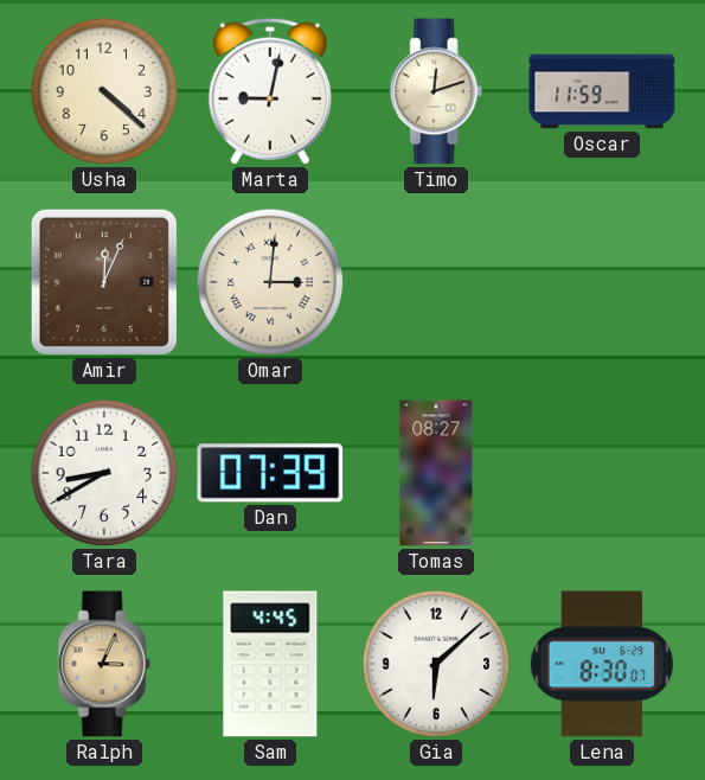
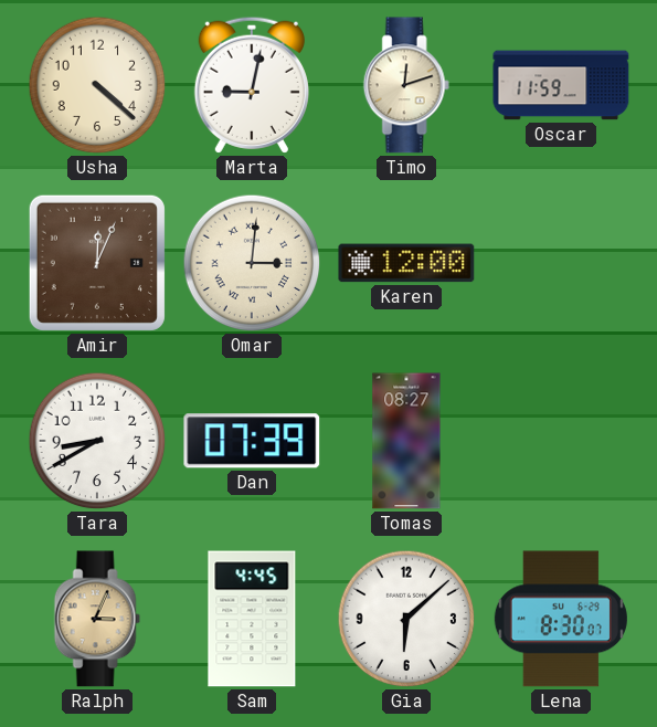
Karen: none -> 12:00
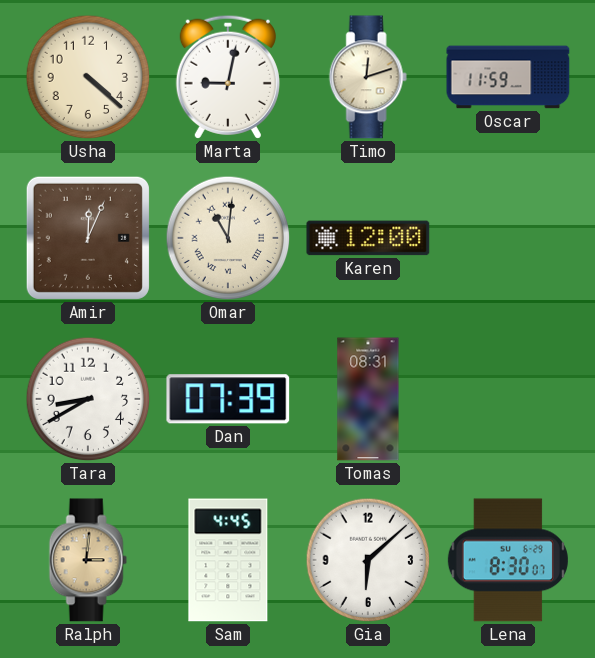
Omar: 3:01 -> 11:01
Tomas: 08:27 -> 08:31
Ralph: 3:04 -> 3:01
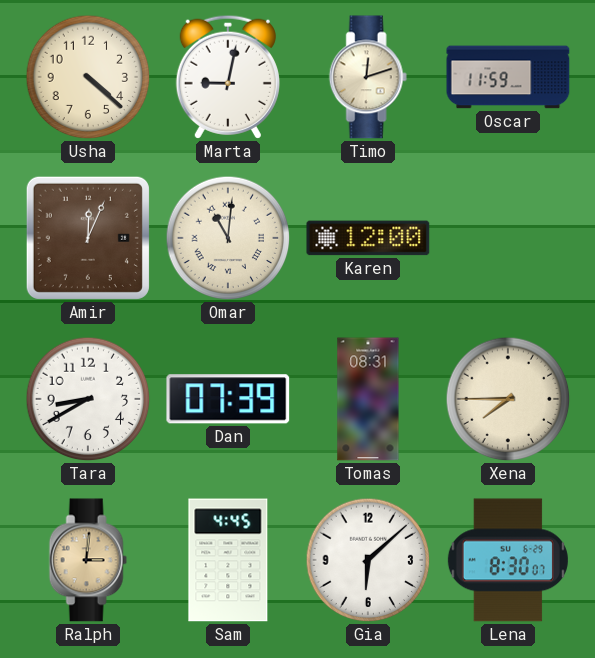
Xena: none -> 7:45
